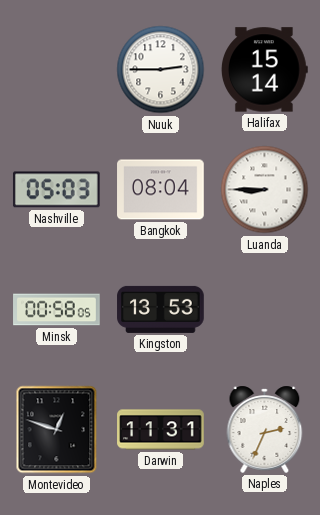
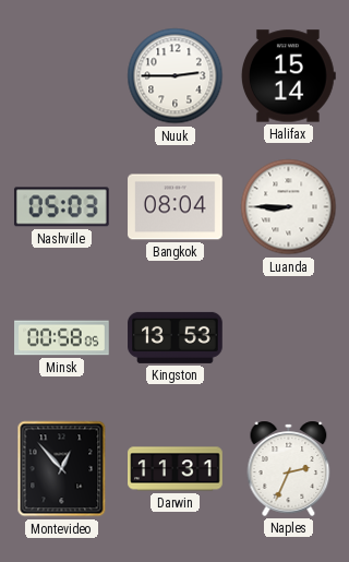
Montevideo: 12:48 -> 12:53
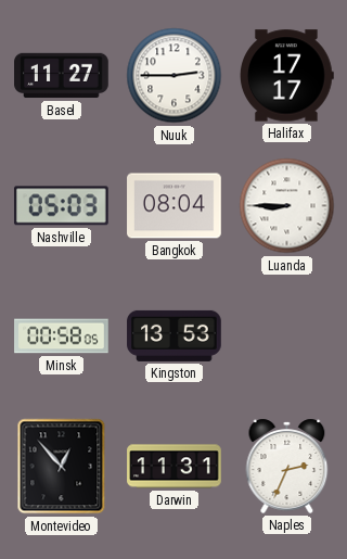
Basel: none -> 11:27
Halifax: 15:14 -> 17:17
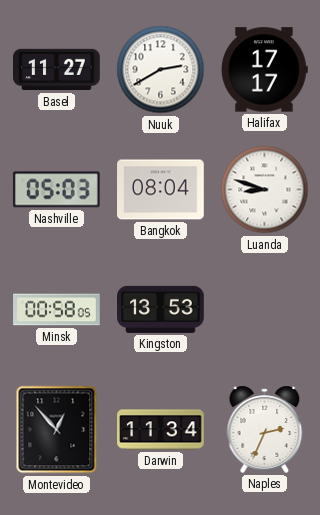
Nuuk: 2:45 -> 2:40
Luanda: 8:45 -> 8:48
Darwin: 11:31 -> 11:34
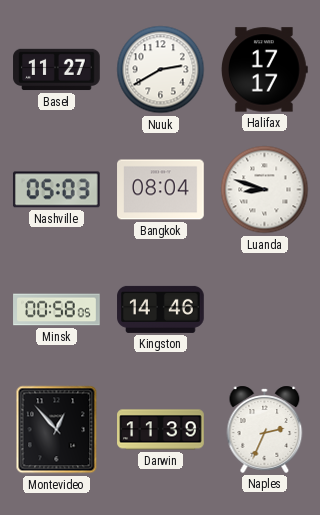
Kingston: 13:53 -> 14:46
Darwin: 11:34 -> 11:39
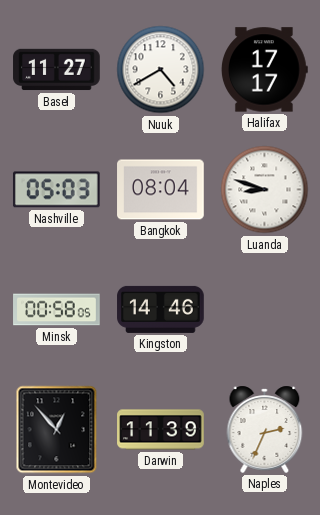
Nuuk: 2:40 -> 4:40
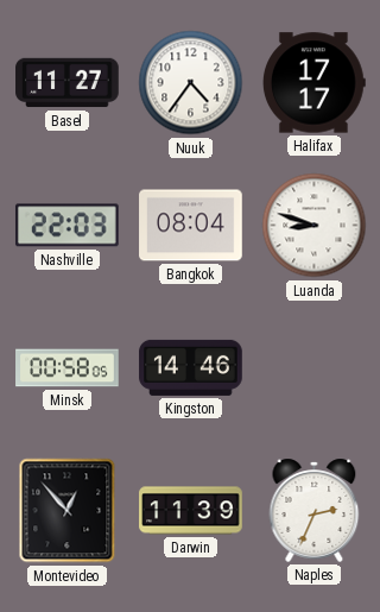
Nuuk: 4:40 -> 4:36
Nashville: 05:03 -> 22:03
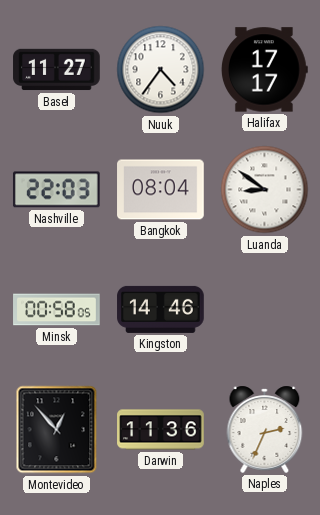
Luanda: 8:48 -> 8:51
Darwin: 11:39 -> 11:36
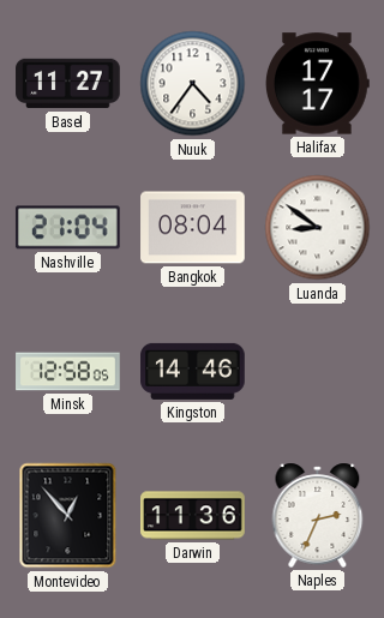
Nashville: 22:03 -> 21:04
Minsk: 00:58 -> 12:58
